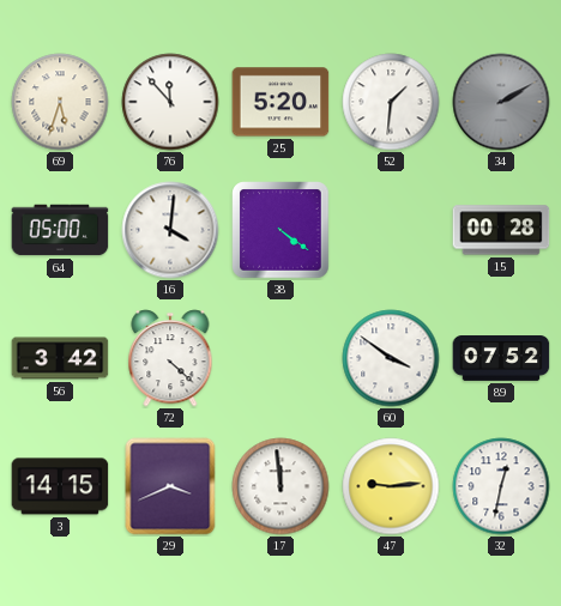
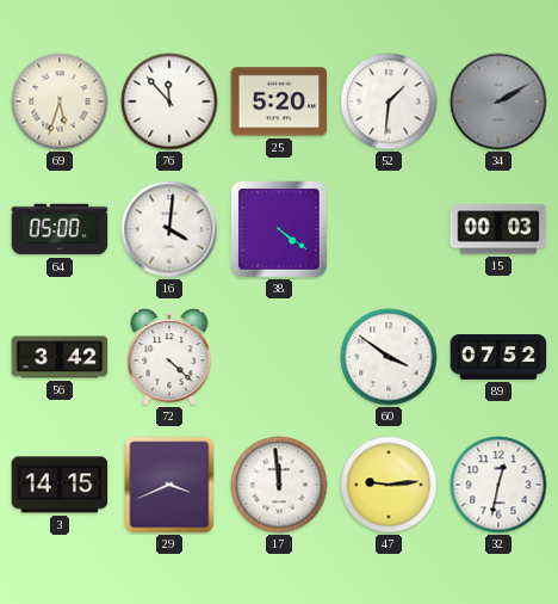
15: 00:28 -> 00:03
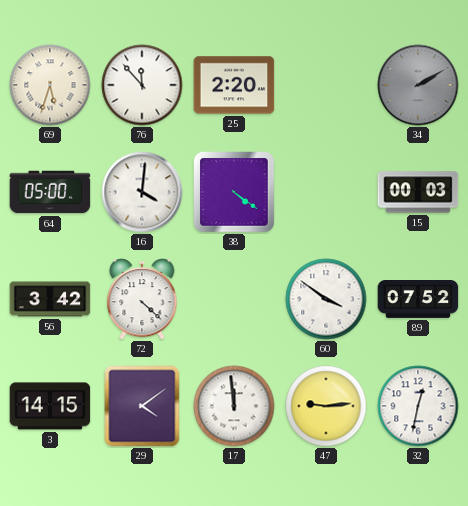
25: 5:20 -> 2:20
52: 1:31 -> none
29: 3:41 -> 4:09
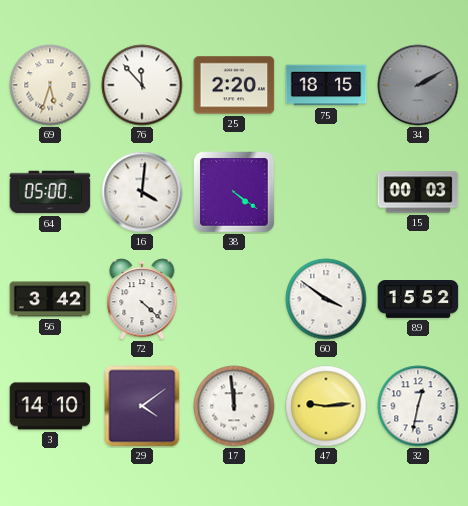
75: none -> 18:15
89: 07:52 -> 15:52
3: 14:15 -> 14:10
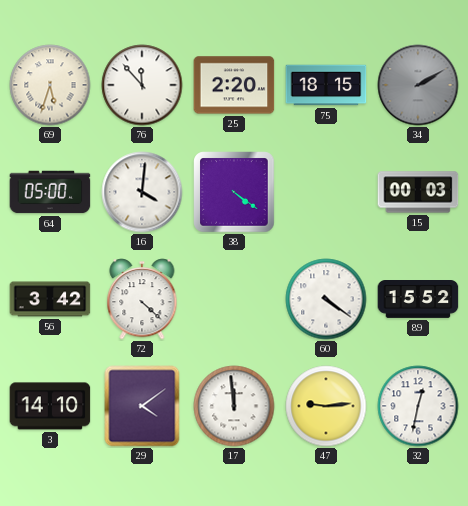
60: 3:51 -> 4:21
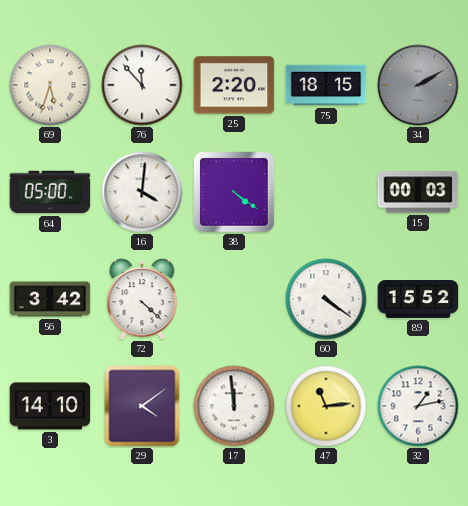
47: 9:14 -> 11:14
32: 12:32 -> 1:13
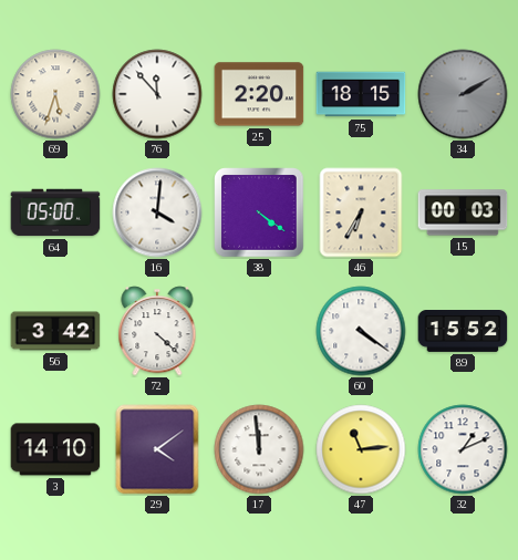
46: none -> 6:35
32: 1:13 -> 1:11
